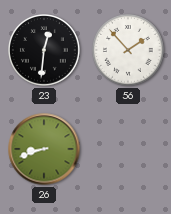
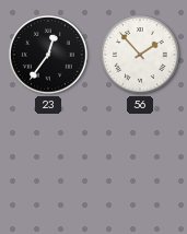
23: 12:31 -> 12:36
26: 8:42 -> none
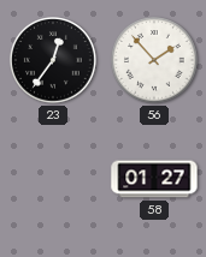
58: none -> 01:27
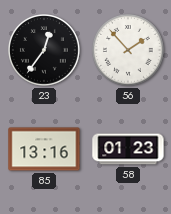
85: none -> 13:16
58: 01:27 -> 01:23
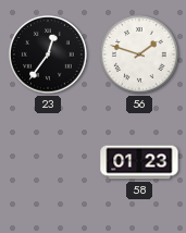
56: 1:53 -> 1:48
85: 13:16 -> none
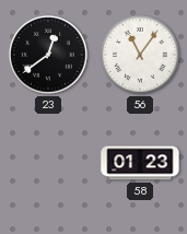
23: 12:36 -> 12:39
56: 1:48 -> 11:06
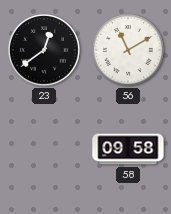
56: 11:06 -> 11:10
58: 01:23 -> 09:58
